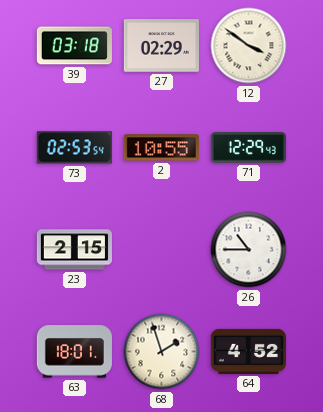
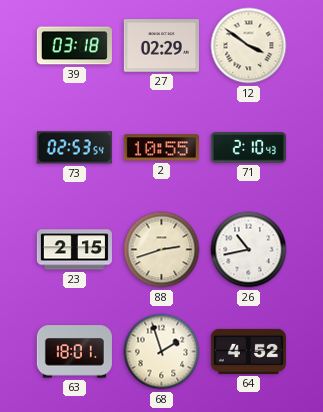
71: 12:29 -> 2:10
88: none -> 2:42
26: 10:45 -> 10:43
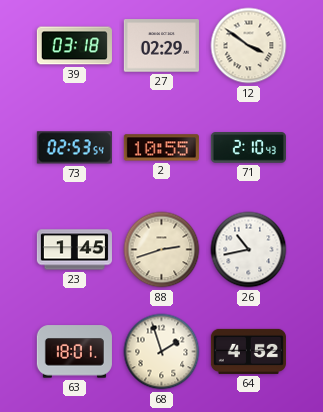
23: 2:15 -> 1:45
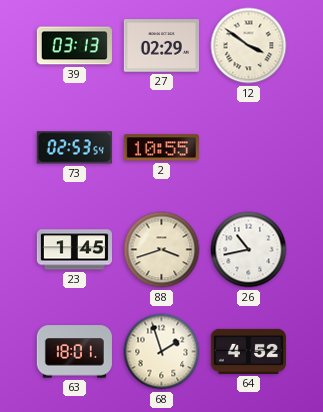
39: 03:18 -> 03:13
71: 2:10 -> none
88: 2:42 -> 3:42
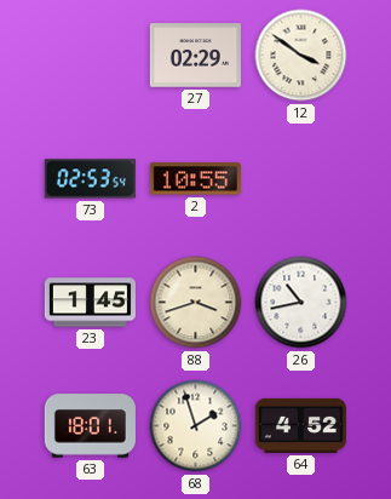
39: 03:13 -> none
